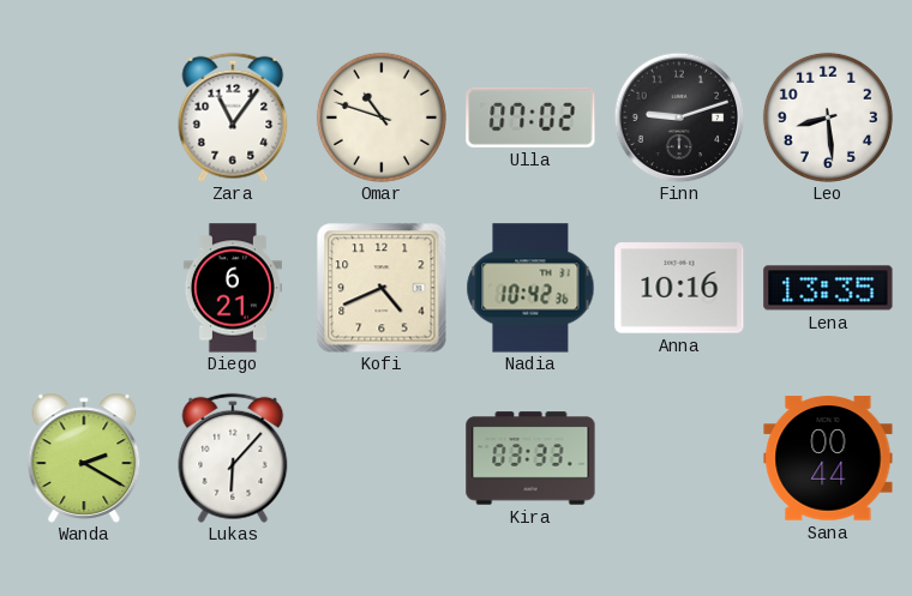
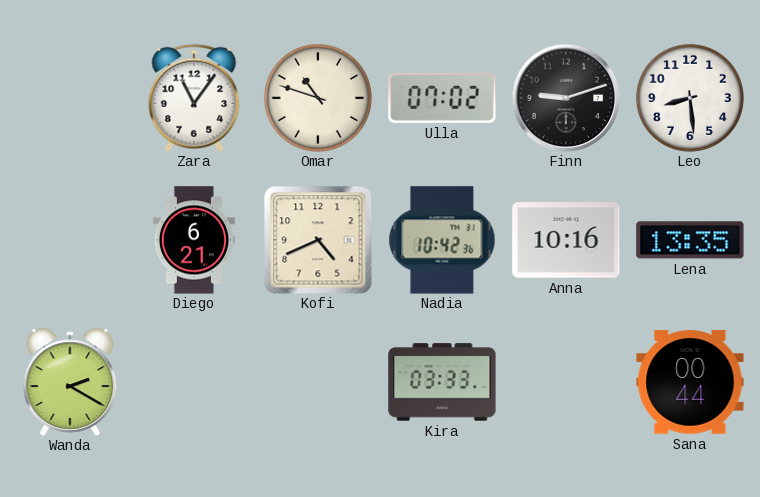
Lukas: 6:07 -> none
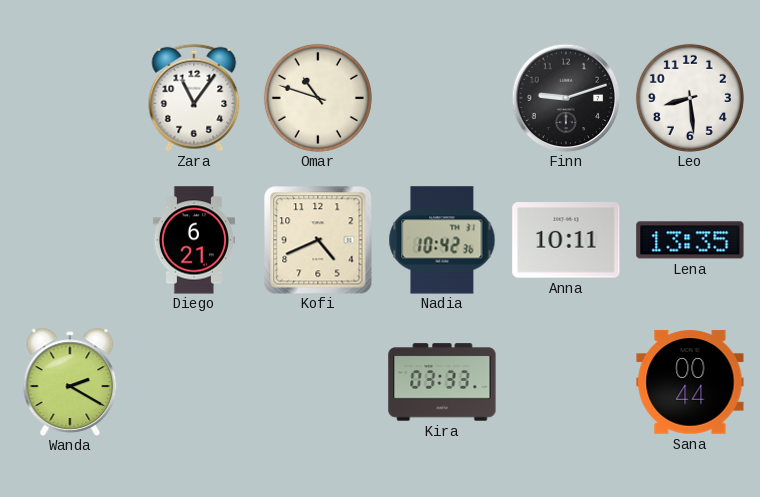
Ulla: 07:02 -> none
Anna: 10:16 -> 10:11
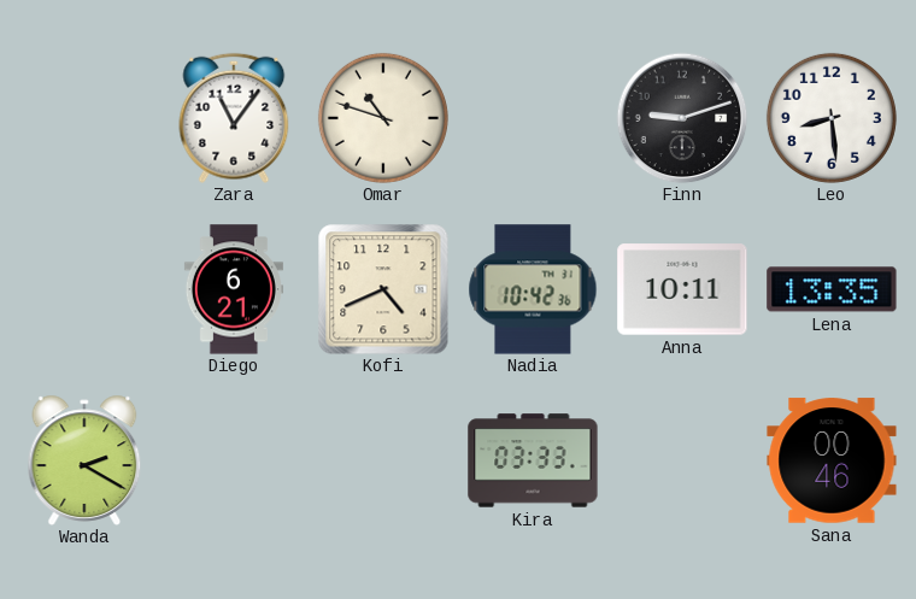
Sana: 00:44 -> 00:46
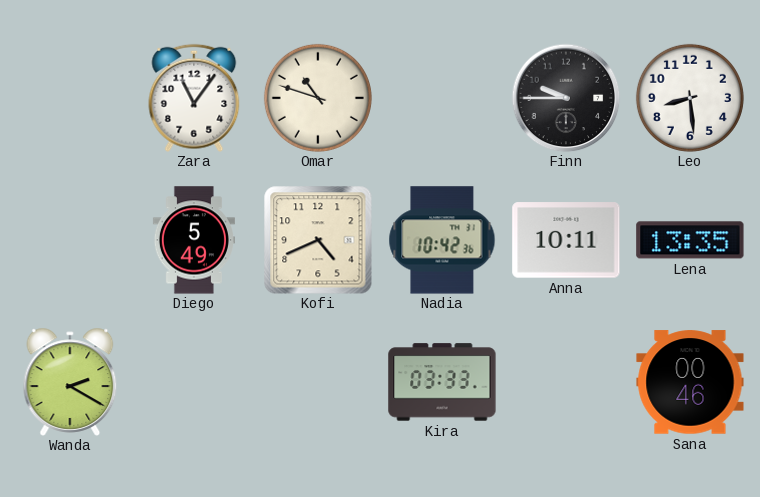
Finn: 9:12 -> 9:45
Diego: 6:21 -> 5:49
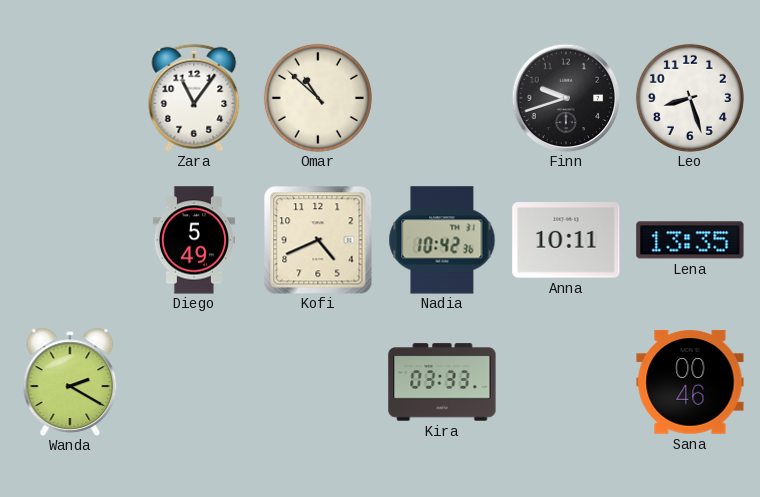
Omar: 10:48 -> 10:52
Finn: 9:45 -> 9:42
Leo: 8:29 -> 8:27
